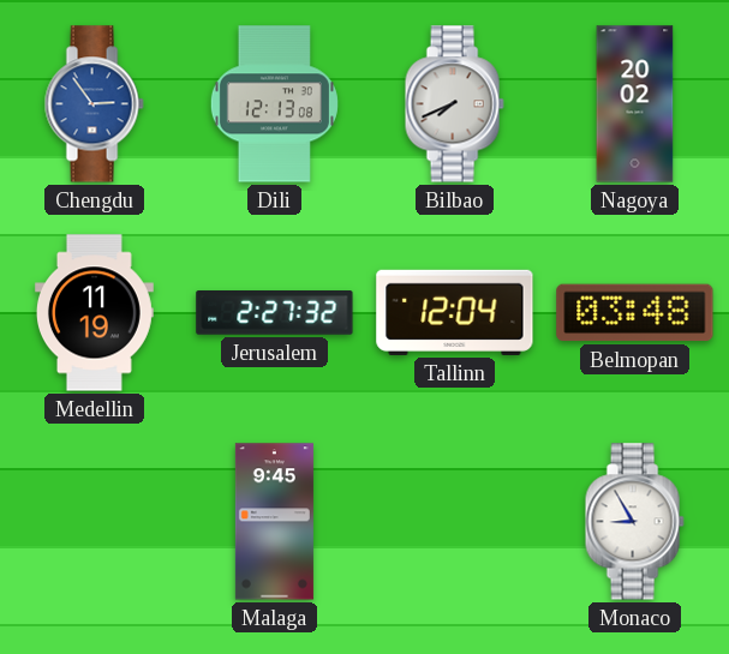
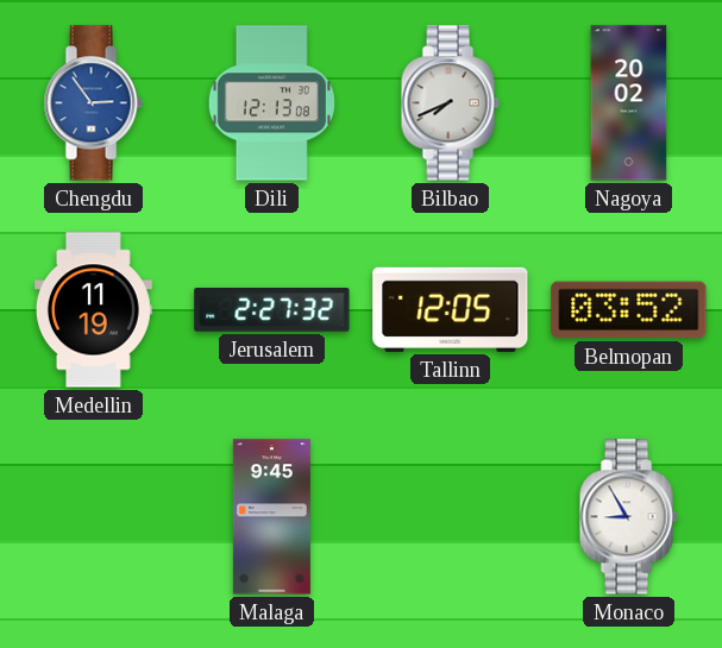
Tallinn: 12:04 -> 12:05
Belmopan: 03:48 -> 03:52
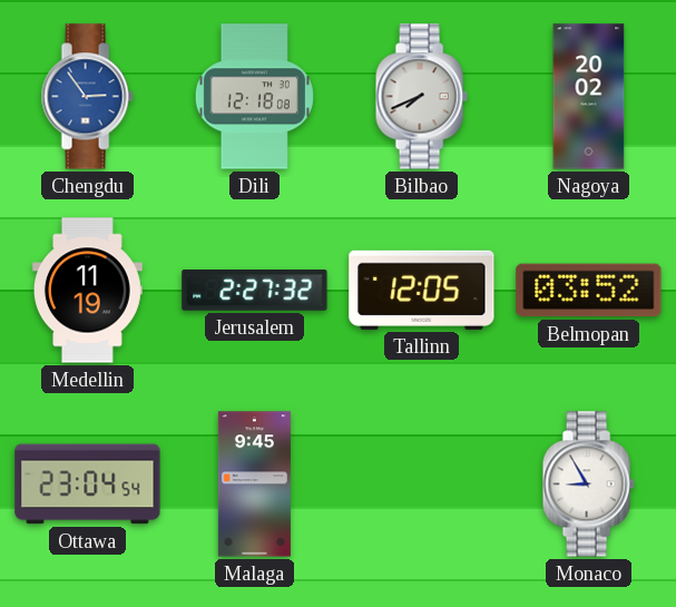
Dili: 12:13 -> 12:18
Ottawa: none -> 23:04
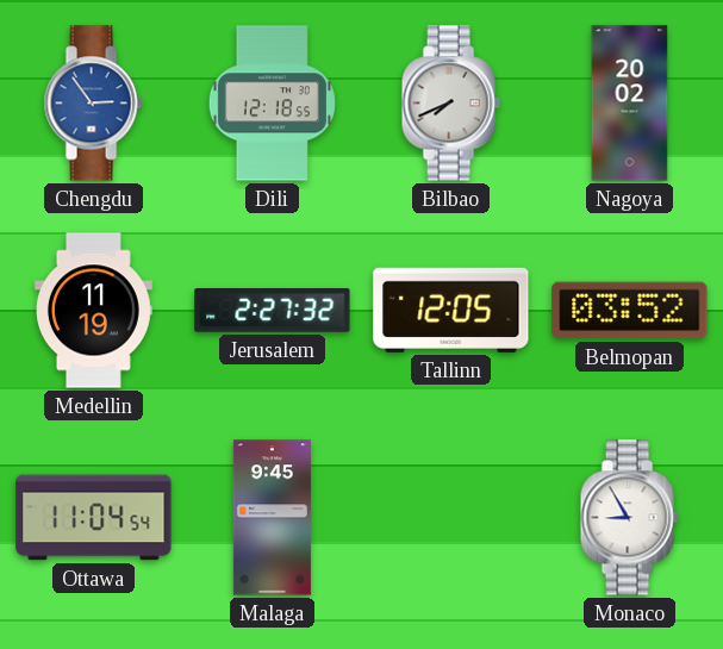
Dili: 12:18:08 -> 12:18:55
Ottawa: 23:04 -> 11:04
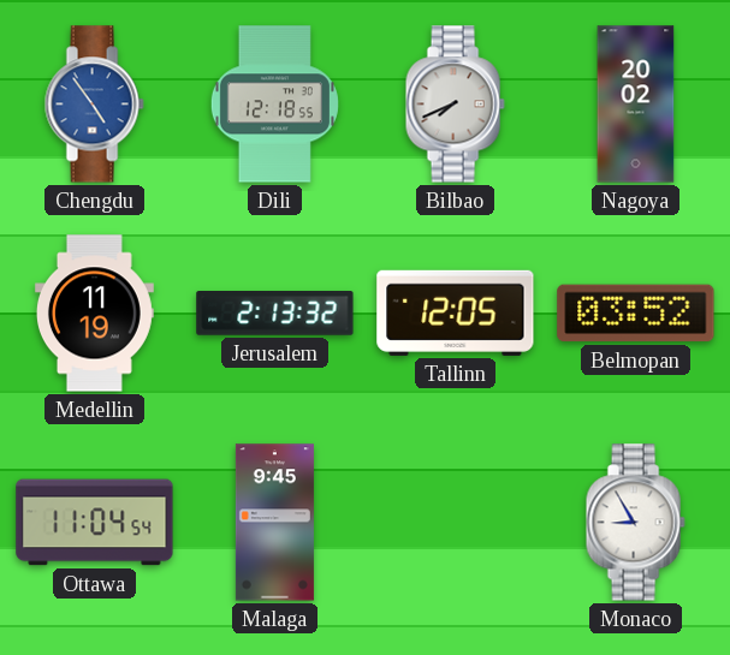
Chengdu: 2:54 -> 4:54
Jerusalem: 2:27 -> 2:13
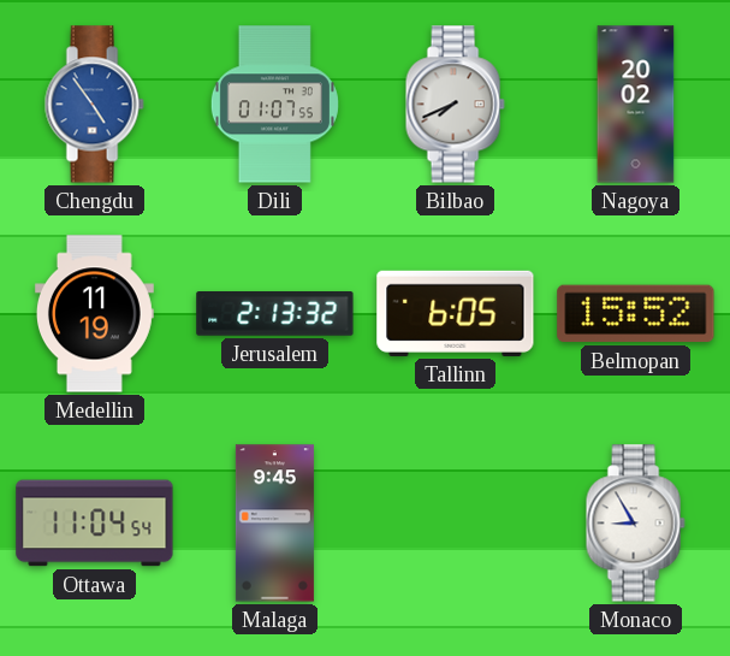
Dili: 12:18 -> 01:07
Tallinn: 12:05 -> 6:05
Belmopan: 03:52 -> 15:52
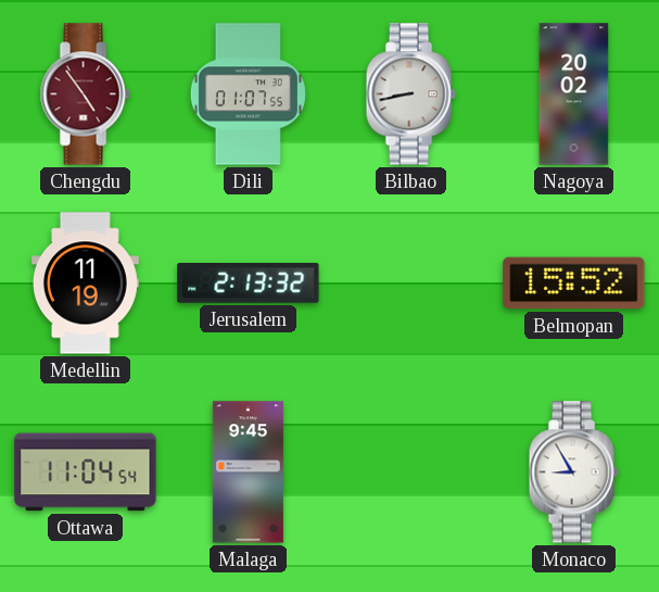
Chengdu dial: blue -> burgundy
Bilbao: 7:41 -> 8:43
Tallinn: 6:05 -> none
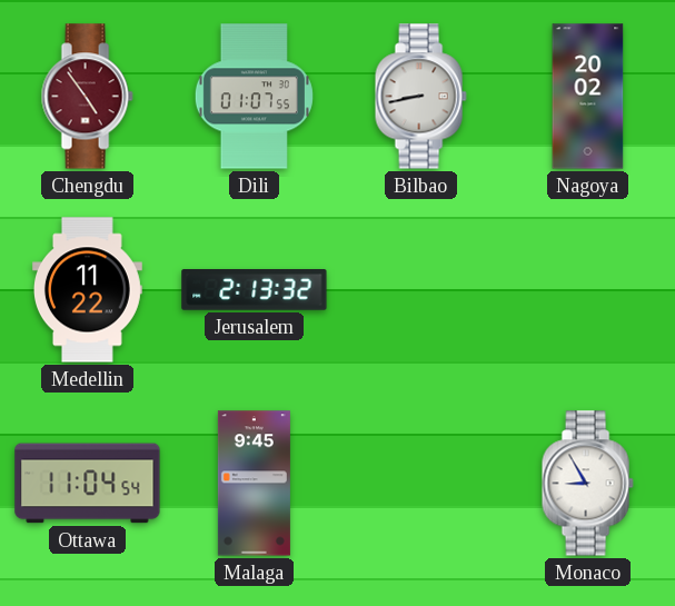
Medellin: 11:19 -> 11:22
Belmopan: 15:52 -> none
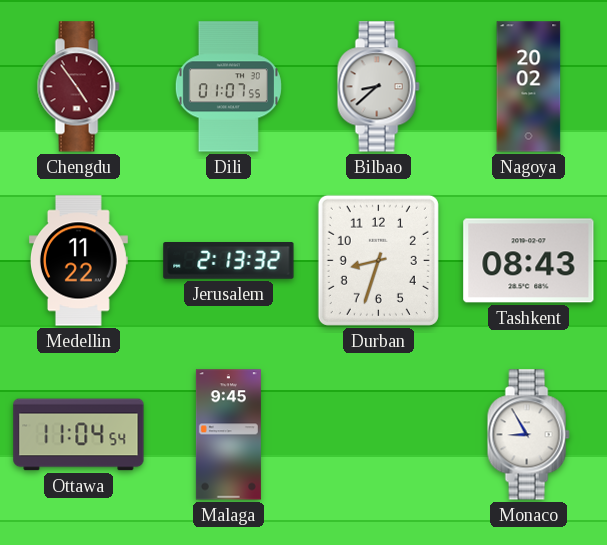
Bilbao: 8:43 -> 8:38
Durban: none -> 8:33
Tashkent: none -> 08:43
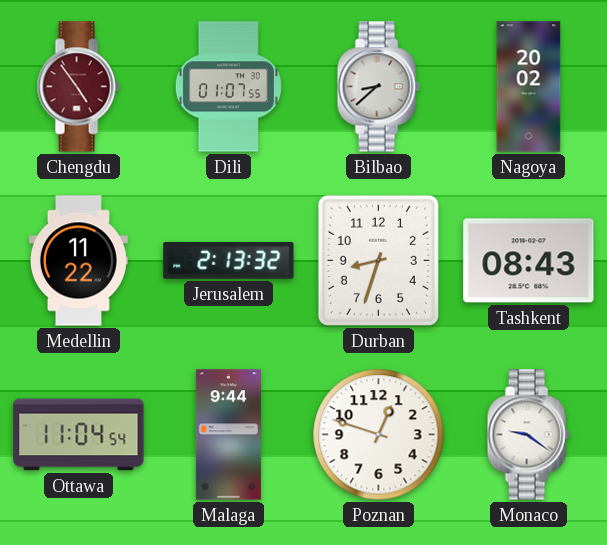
Malaga: 9:45 -> 9:44
Poznan: none -> 12:48
Monaco: 8:55 -> 9:21
